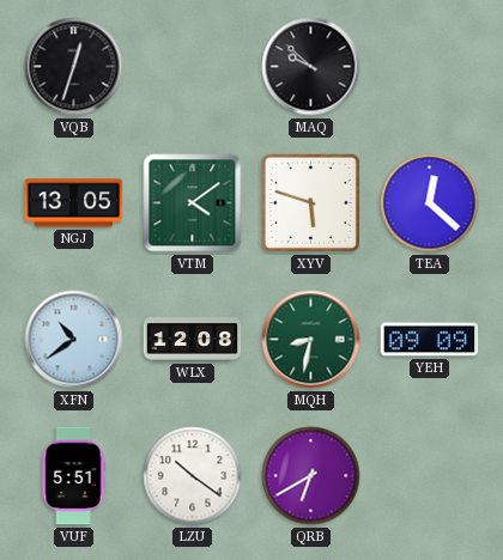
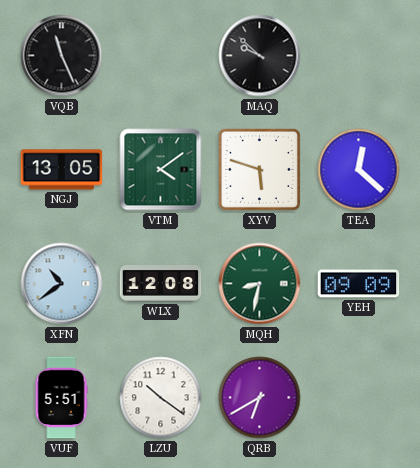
VQB: 12:33 -> 11:26
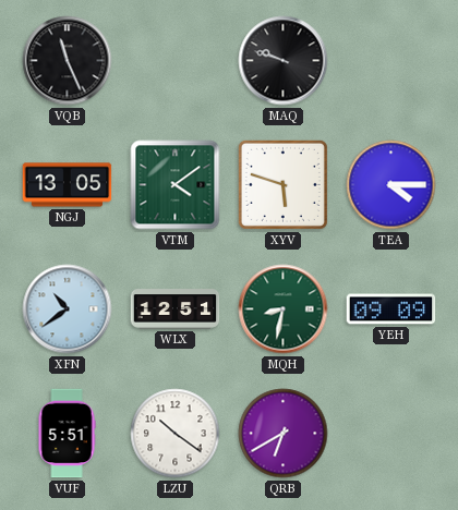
MAQ: 9:52 -> 9:48
TEA: 12:22 -> 4:15
WLX: 12:08 -> 12:51
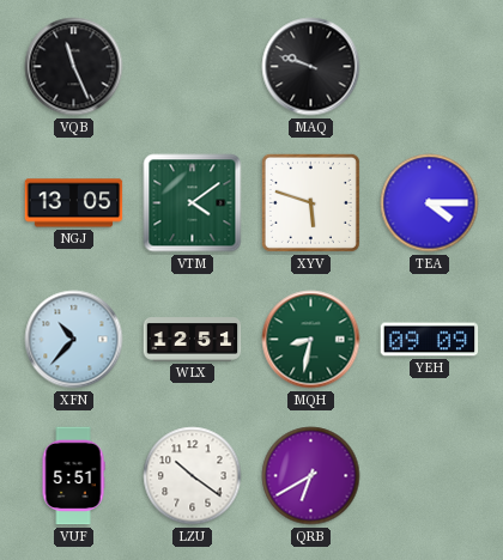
XFN: 10:39 -> 10:37
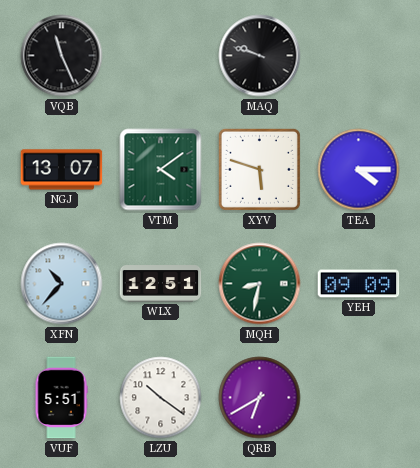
NGJ: 13:05 -> 13:07
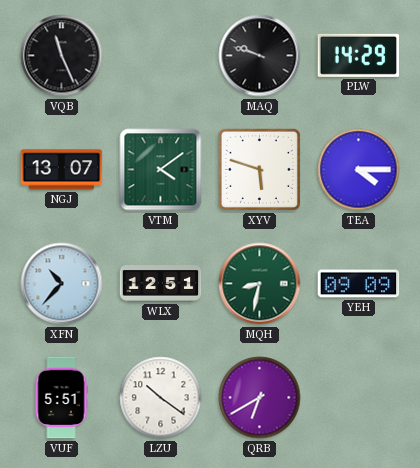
PLW: none -> 14:29
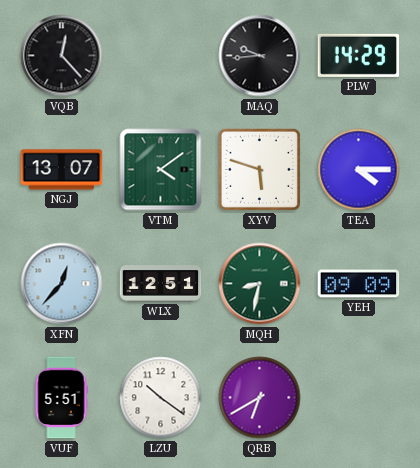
VQB: 11:26 -> 12:23
MAQ: 9:48 -> 9:44
XFN: 10:37 -> 12:37
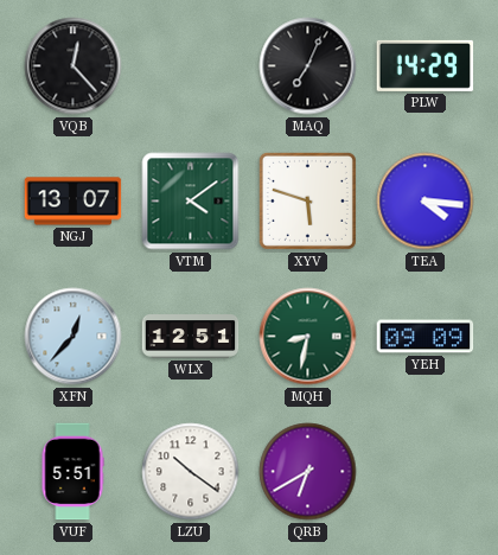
MAQ: 9:44 -> 7:04
TEA: 4:15 -> 4:16
